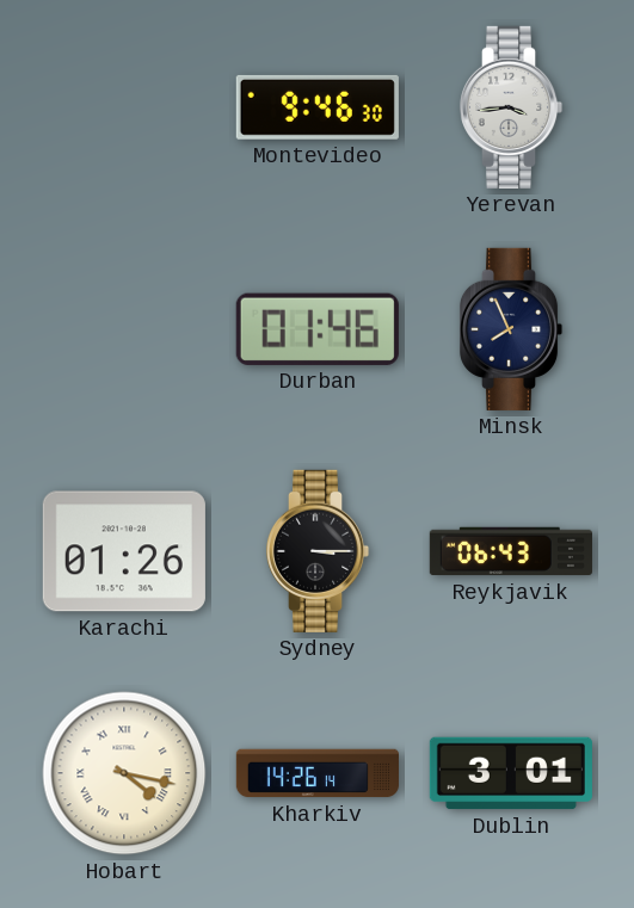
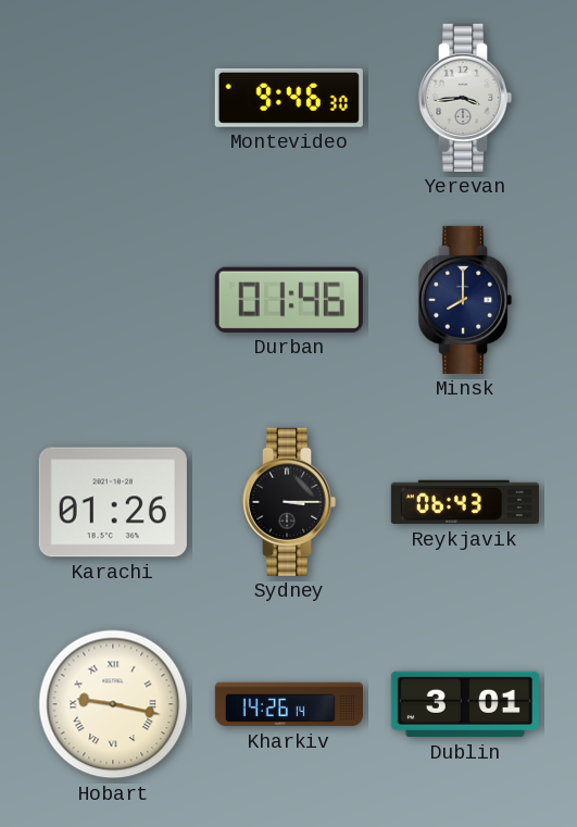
Minsk: 7:56 -> 8:00
Hobart: 4:17 -> 9:17
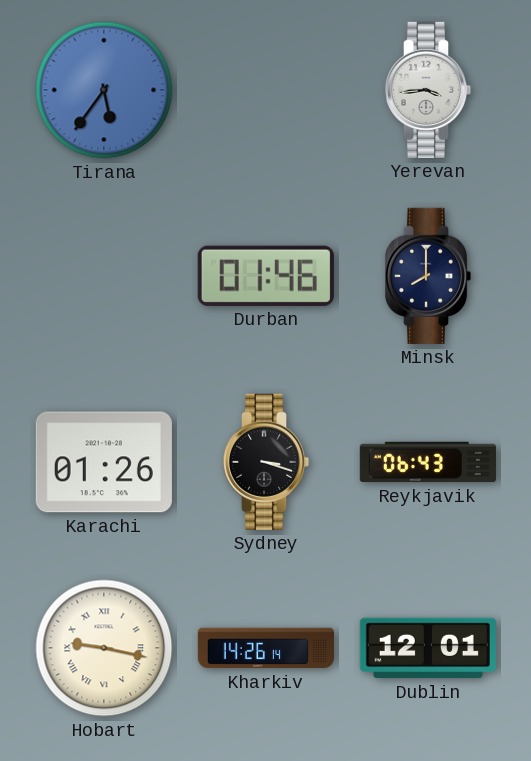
Tirana: none -> 5:36
Montevideo: 9:46 -> none
Sydney: 3:15 -> 3:18
Dublin: 3:01 -> 12:01
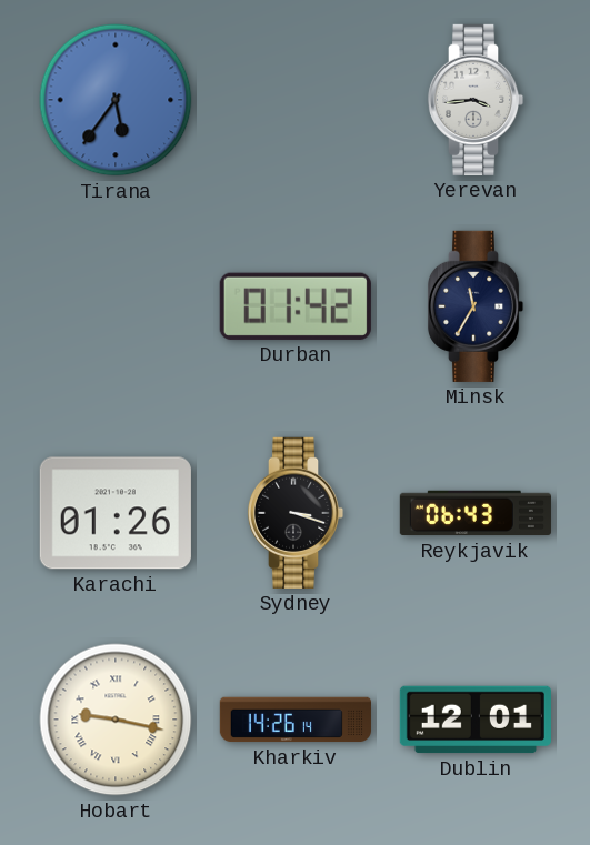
Durban: 01:46 -> 01:42
Minsk: 8:00 -> 11:35
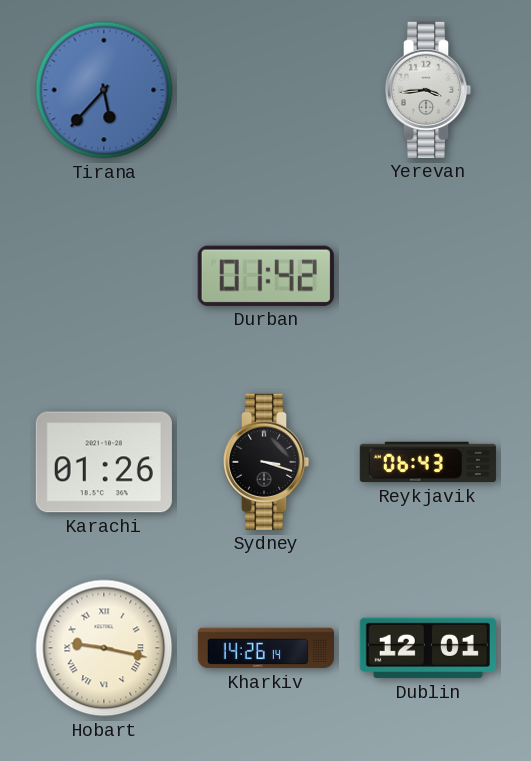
Tirana: 5:36 -> 5:37
Minsk: 11:35 -> none
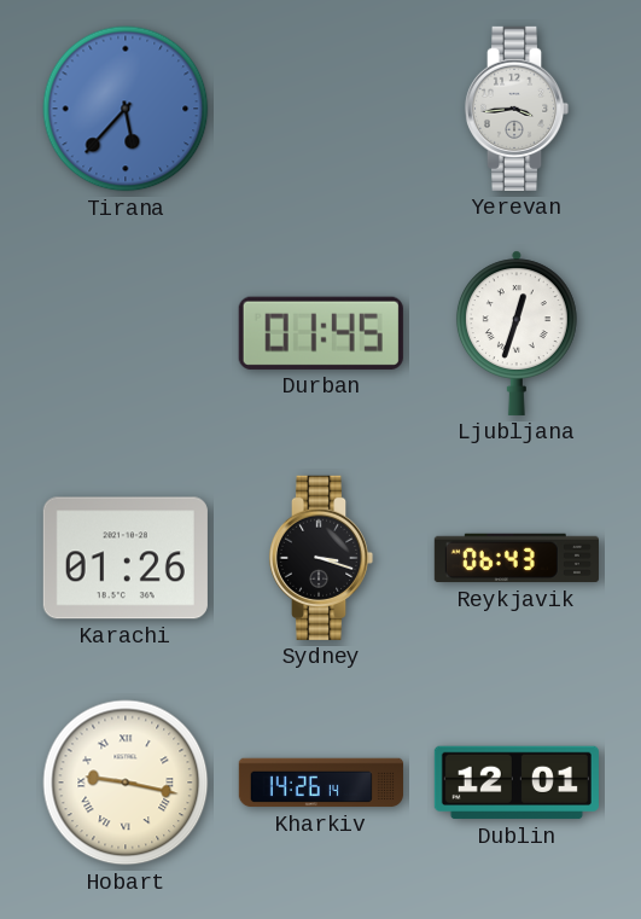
Durban: 01:42 -> 01:45
Ljubljana: none -> 12:33
